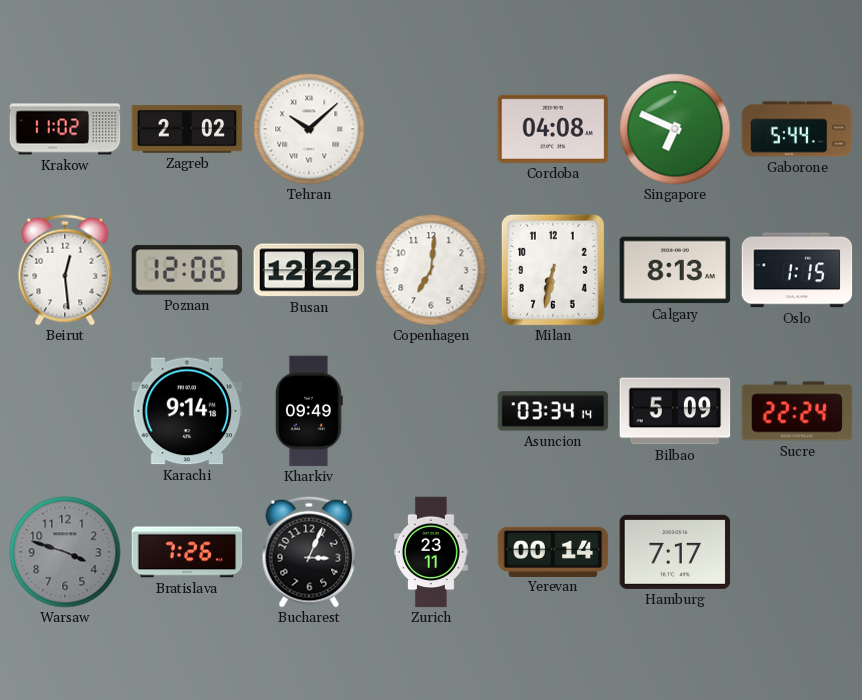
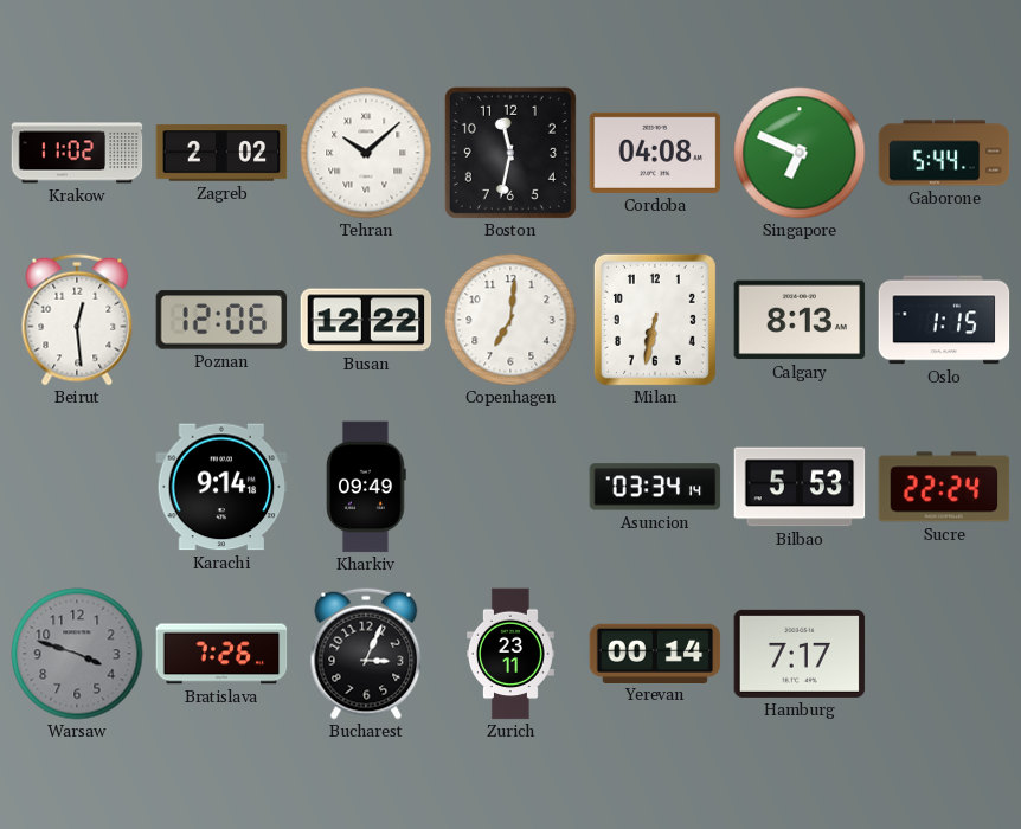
Boston: none -> 11:32
Bilbao: 5:09 -> 5:53
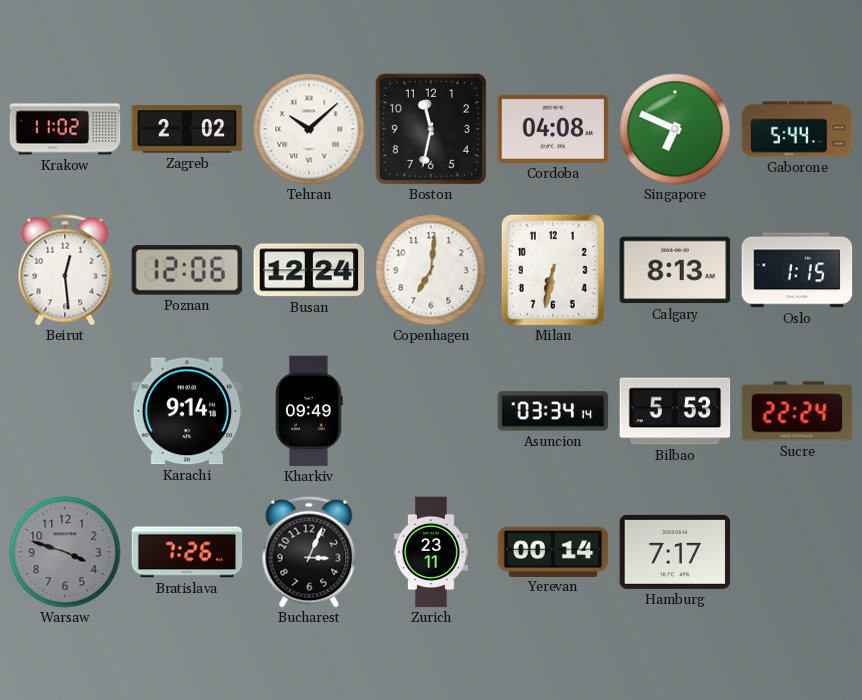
Busan: 12:22 -> 12:24
